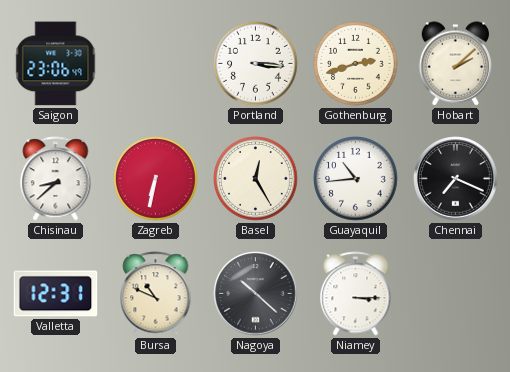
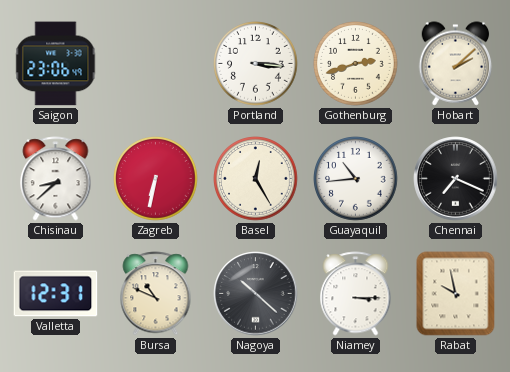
Rabat: none -> 9:58
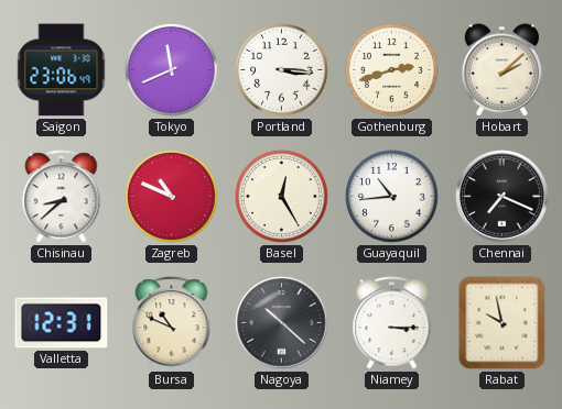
Tokyo: none -> 11:41
Zagreb: 6:32 -> 10:49
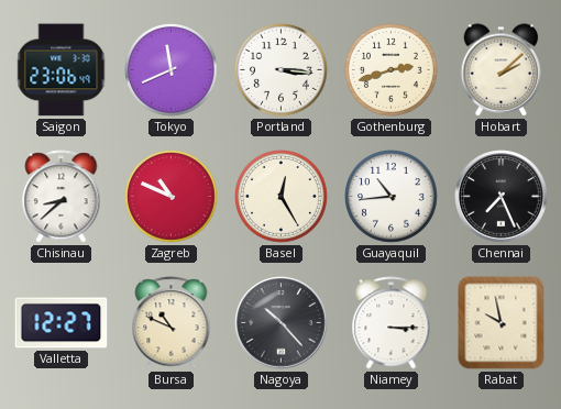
Chennai: 7:19 -> 7:26
Valletta: 12:31 -> 12:27
Nagoya: 10:22 -> 10:23
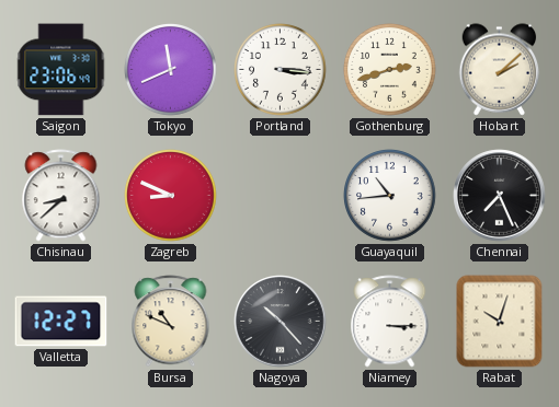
Zagreb: 10:49 -> 8:49
Basel: 12:25 -> none
Rabat: 9:58 -> 10:03
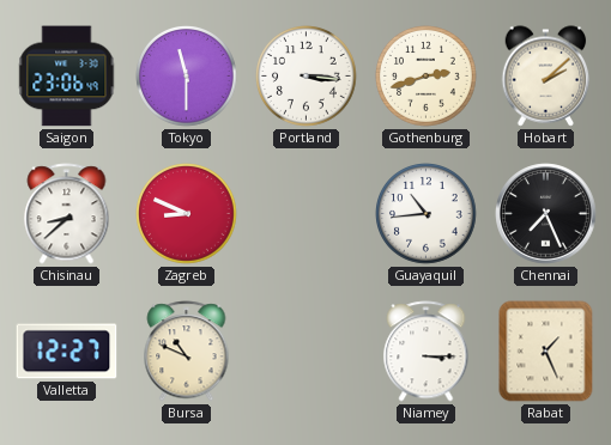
Tokyo: 11:41 -> 11:30
Nagoya: 10:23 -> none
Rabat: 10:03 -> 1:26
